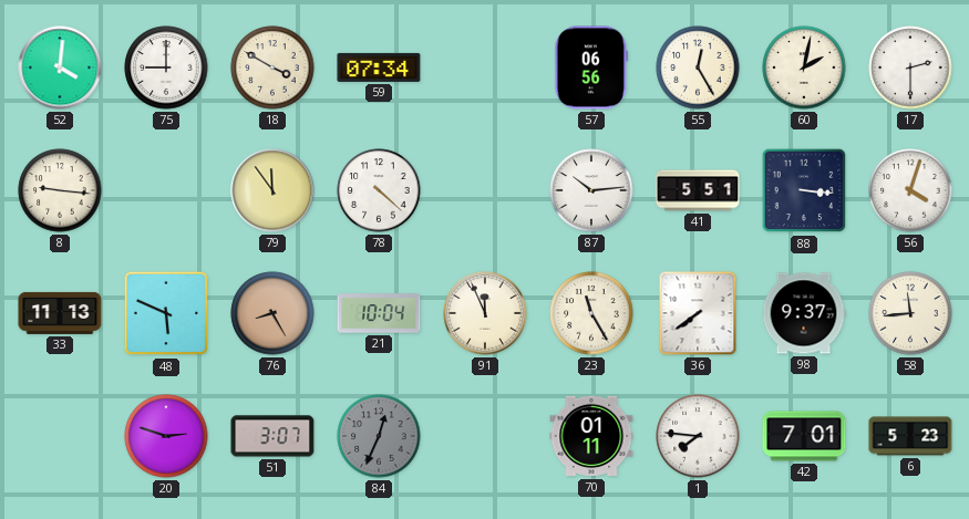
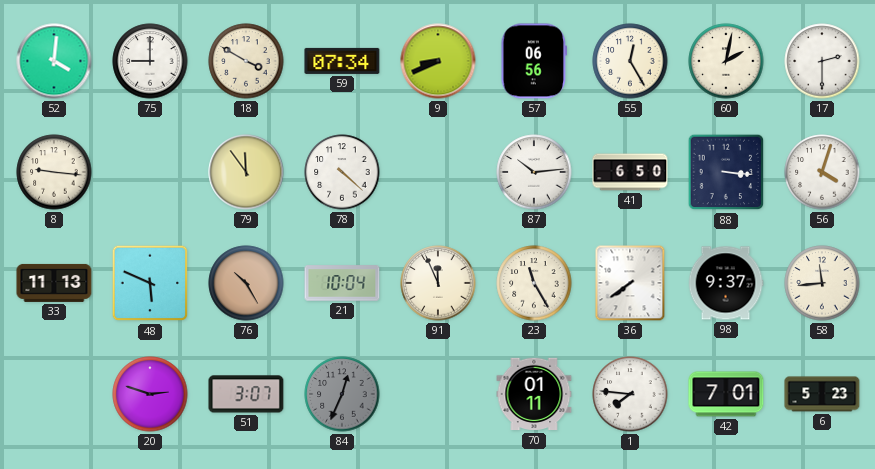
9: none -> 8:41
41: 5:51 -> 6:50
76: 8:25 -> 10:25
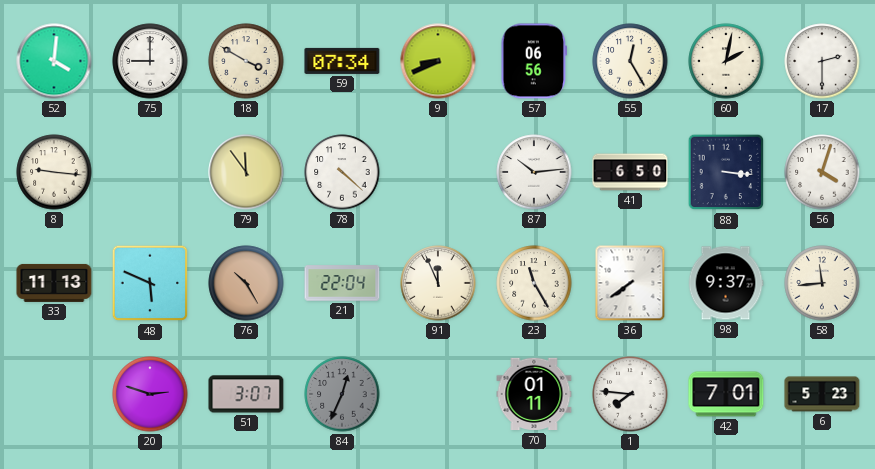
21: 10:04 -> 22:04
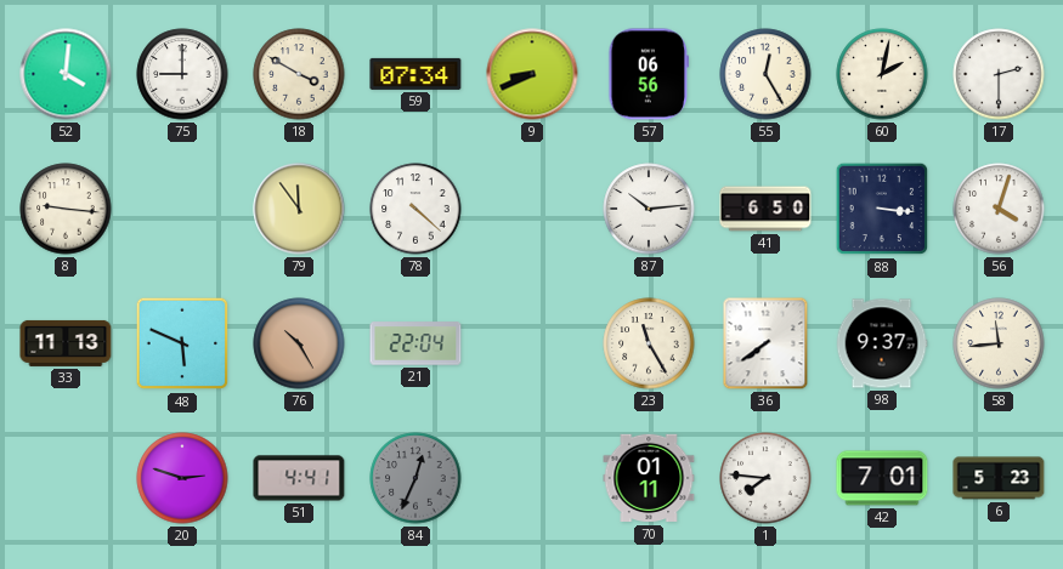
91: 11:56 -> none
51: 3:07 -> 4:41
